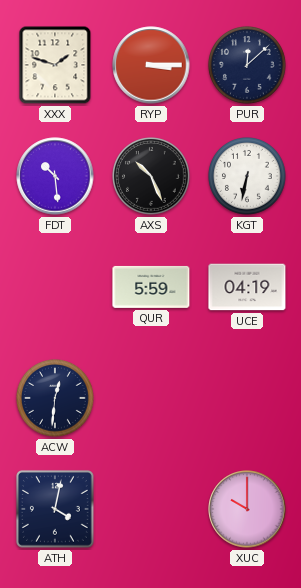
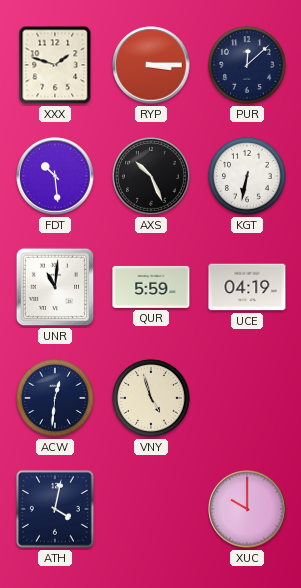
UNR: none -> 11:01
VNY: none -> 4:57
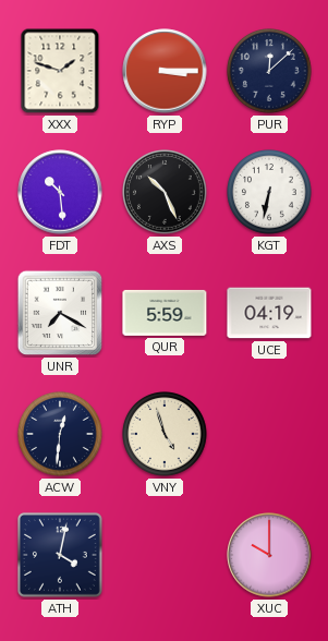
UNR: 11:01 -> 7:20
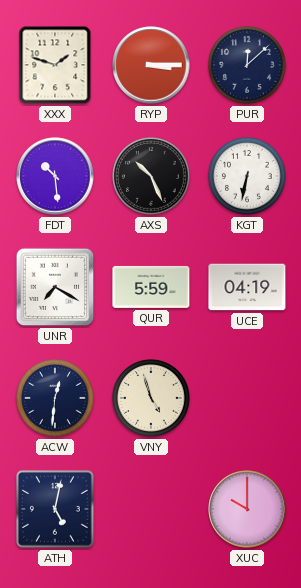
ATH: 4:02 -> 5:02
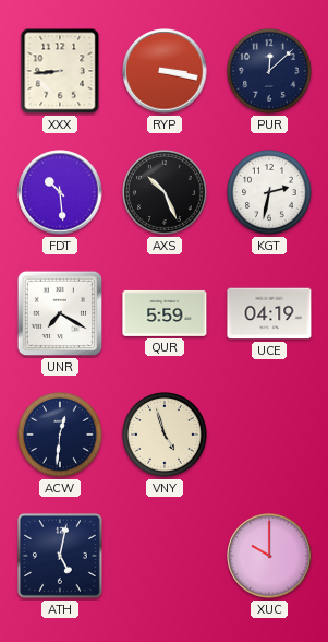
XXX: 1:48 -> 8:44
RYP: 3:15 -> 3:17
KGT: 6:32 -> 2:32
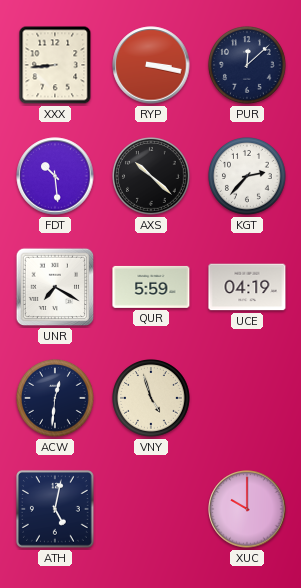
AXS: 10:26 -> 10:22
KGT: 2:32 -> 2:37
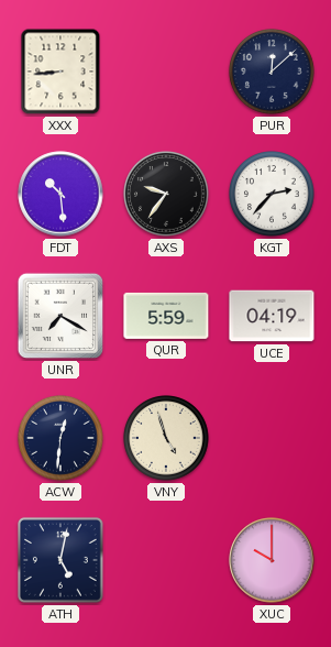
RYP: 3:17 -> none
AXS: 10:22 -> 9:36
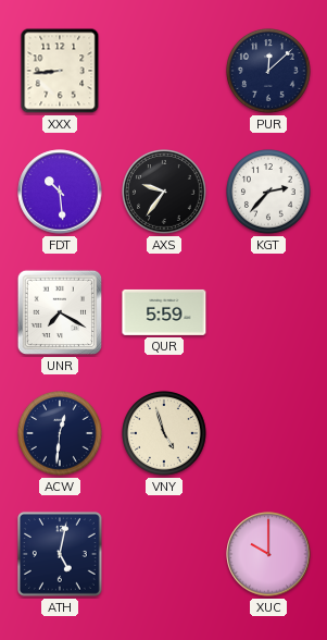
UCE: 04:19 -> none
